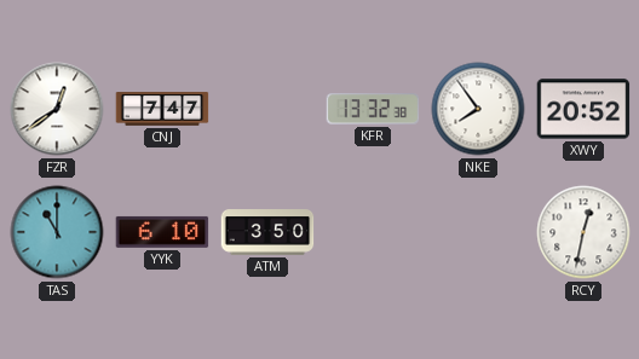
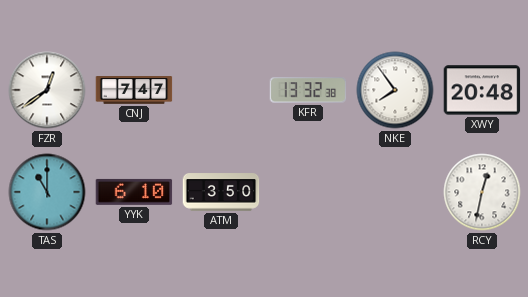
XWY: 20:52 -> 20:48
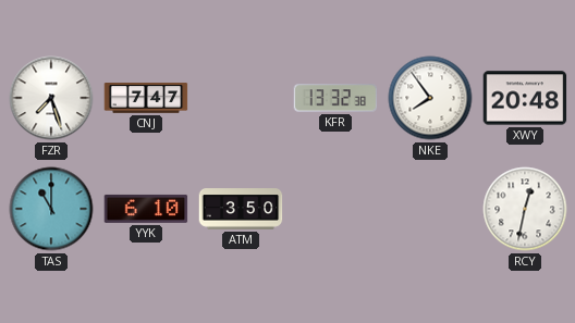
FZR: 12:39 -> 7:27
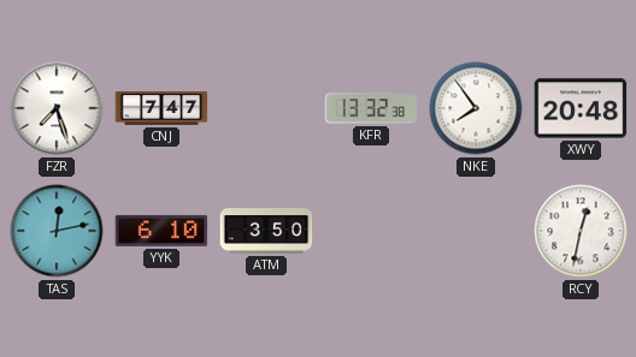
TAS: 11:00 -> 12:13
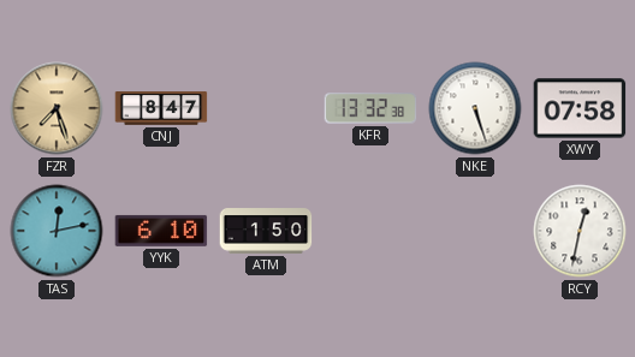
FZR dial: white -> champagne
CNJ: 7:47 -> 8:47
NKE: 7:54 -> 5:27
XWY: 20:48 -> 07:58
ATM: 3:50 -> 1:50
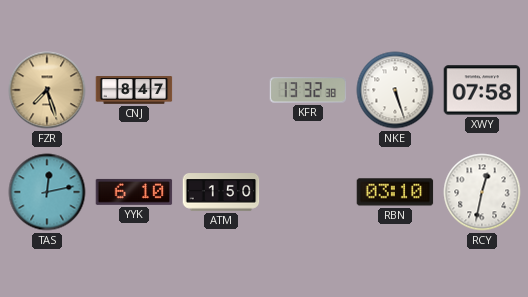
RBN: none -> 03:10
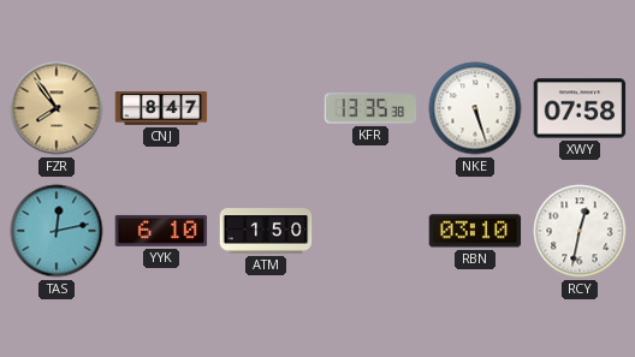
FZR: 7:27 -> 7:54
KFR: 13:32 -> 13:35
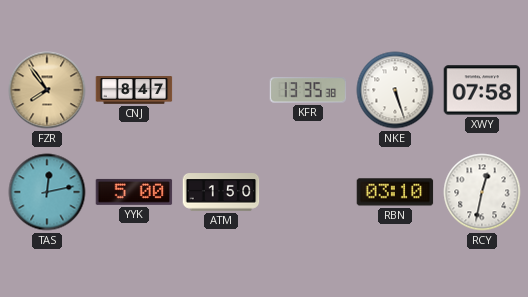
YYK: 6:10 -> 5:00
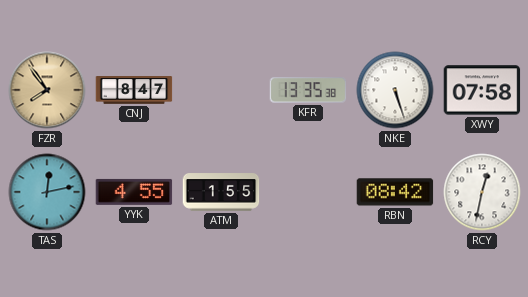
YYK: 5:00 -> 4:55
ATM: 1:50 -> 1:55
RBN: 03:10 -> 08:42
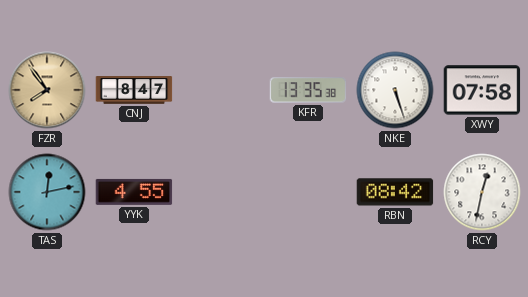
ATM: 1:55 -> none
